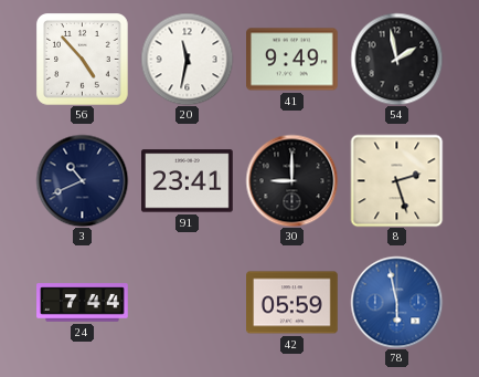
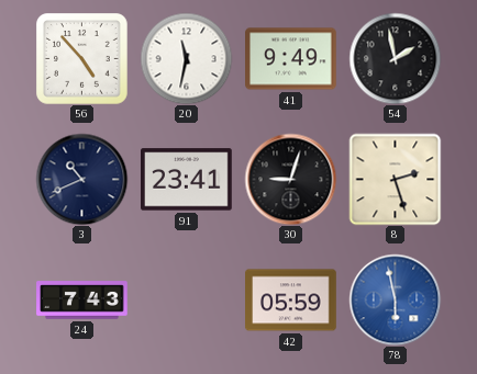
30: 9:00 -> 9:03
24: 7:44 -> 7:43
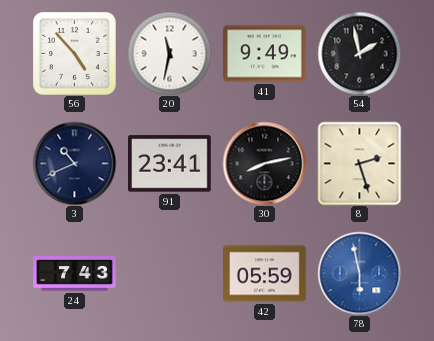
30: 9:03 -> 8:13
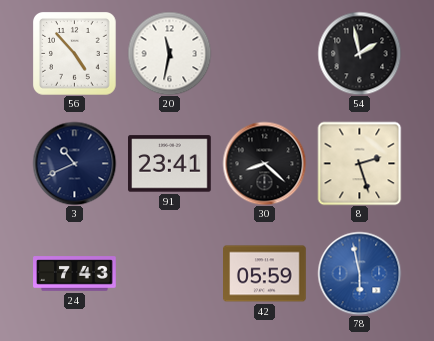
41: 9:49 -> none
30: 8:13 -> 8:22
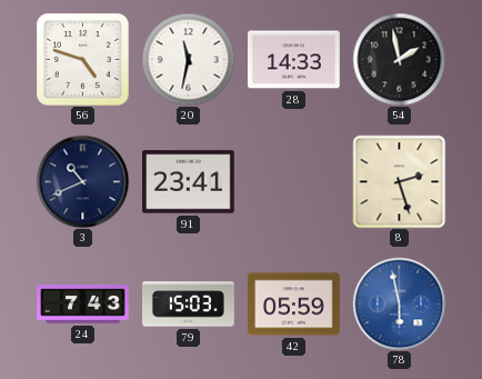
56: 4:53 -> 4:48
28: none -> 14:33
30: 8:22 -> none
79: none -> 15:03
